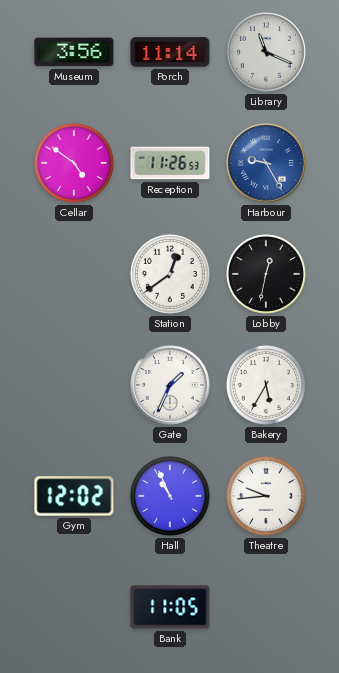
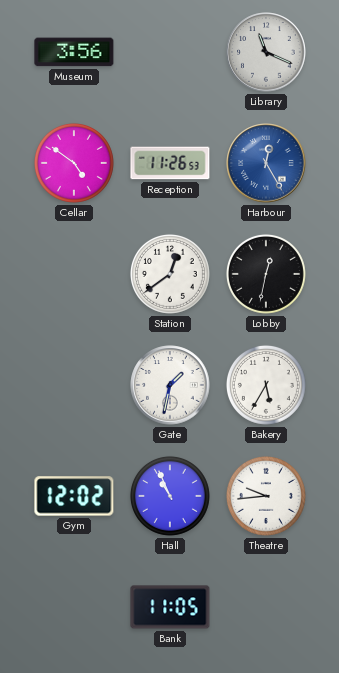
Porch: 11:14 -> none
Harbour: 9:25 -> 12:25
Gate: 1:34 -> 1:32
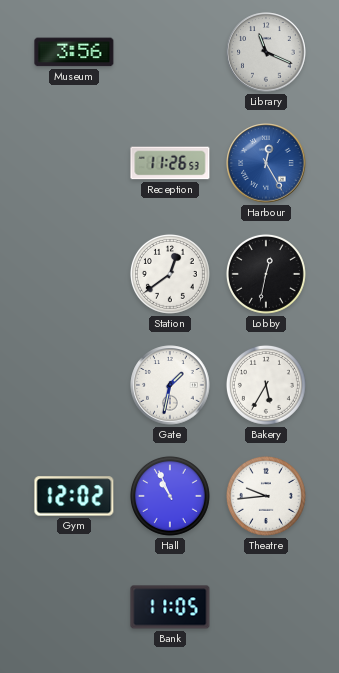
Cellar: 4:51 -> none
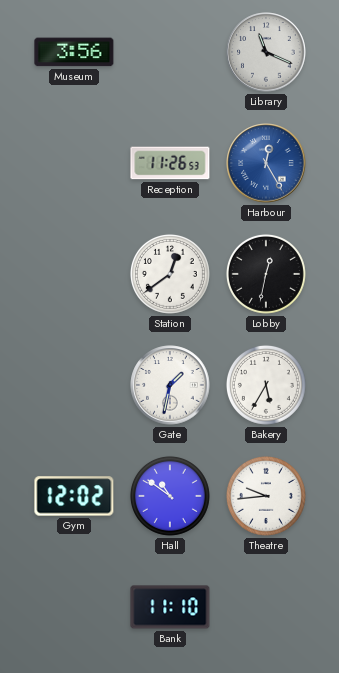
Hall: 10:56 -> 10:51
Bank: 11:05 -> 11:10
